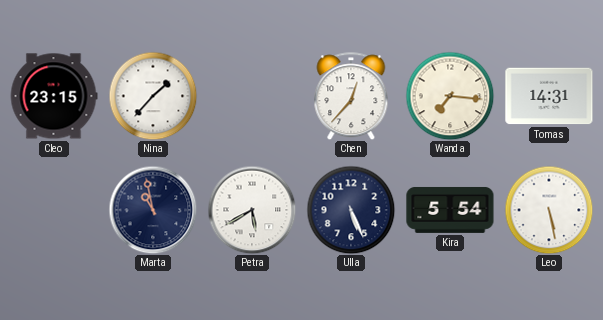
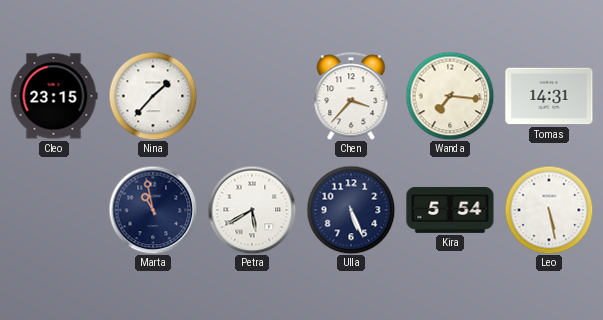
Chen: 12:37 -> 3:37
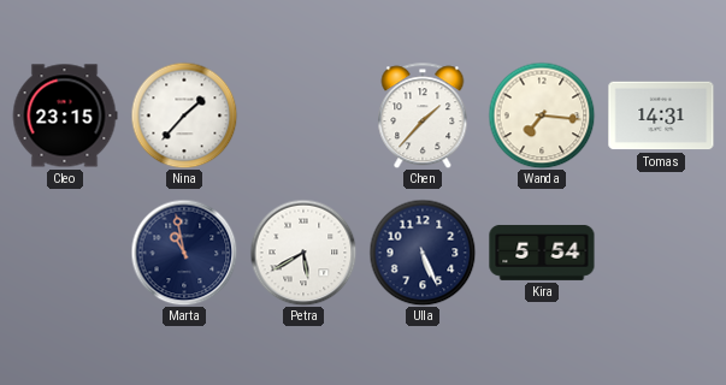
Chen: 3:37 -> 1:37
Leo: 5:28 -> none
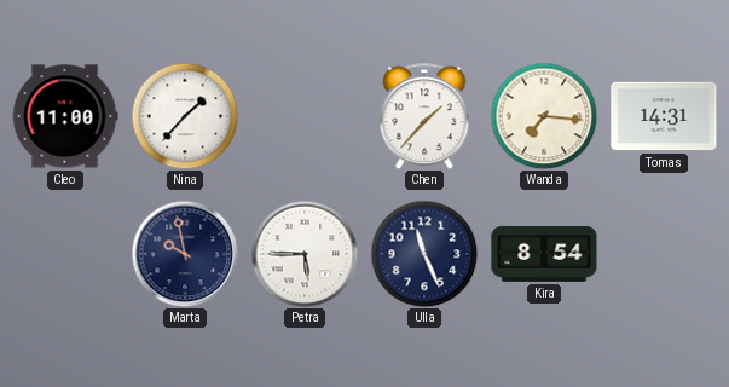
Cleo: 23:15 -> 11:00
Marta: 10:58 -> 9:58
Petra: 5:40 -> 5:45
Ulla: 5:26 -> 11:26
Kira: 5:54 -> 8:54
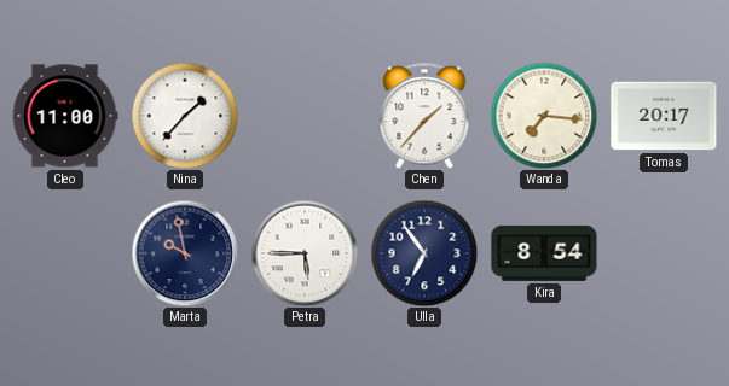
Tomas: 14:31 -> 20:17
Ulla: 11:26 -> 6:54
